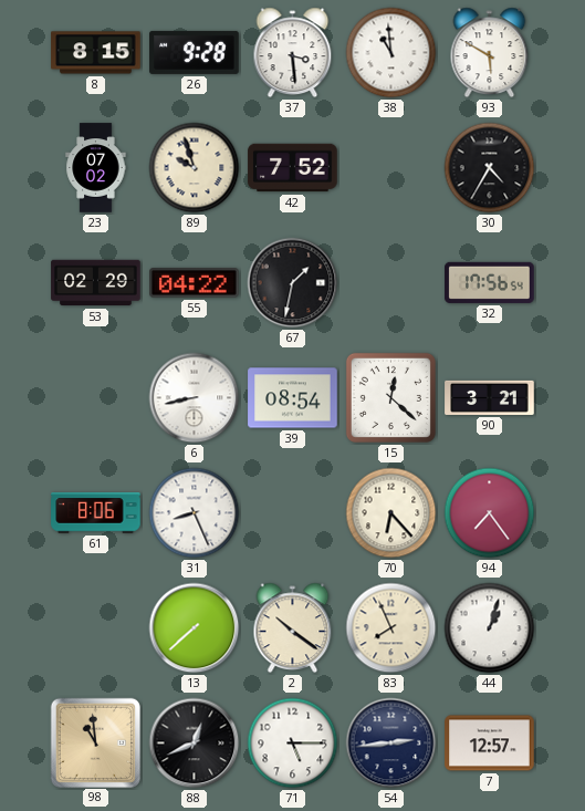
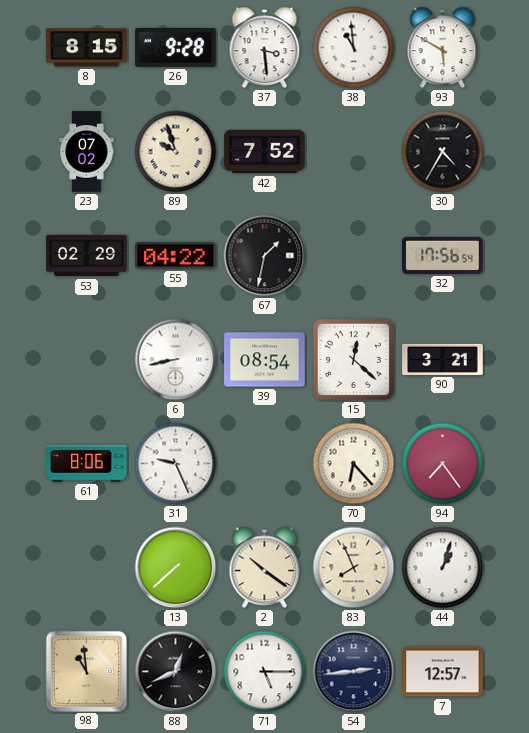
31: 8:26 -> 9:26
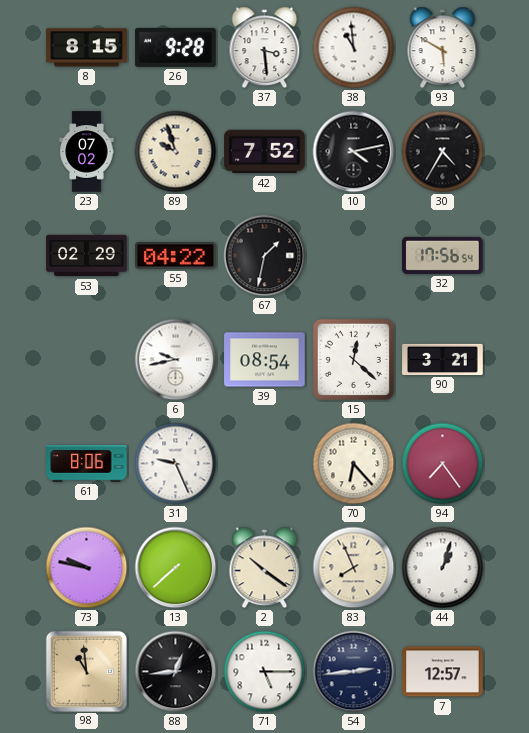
10: none -> 4:13
6: 8:43 -> 9:43
73: none -> 9:47
88: 12:41 -> 12:44
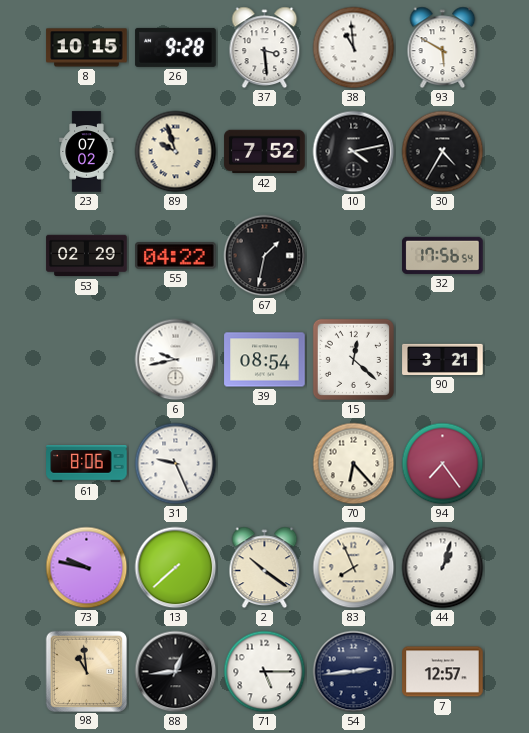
8: 8:15 -> 10:15
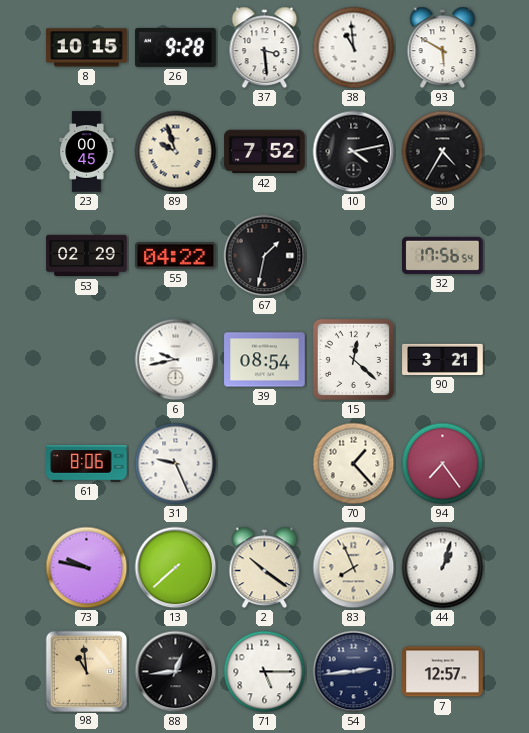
23: 07:02 -> 00:45
70: 6:23 -> 1:23
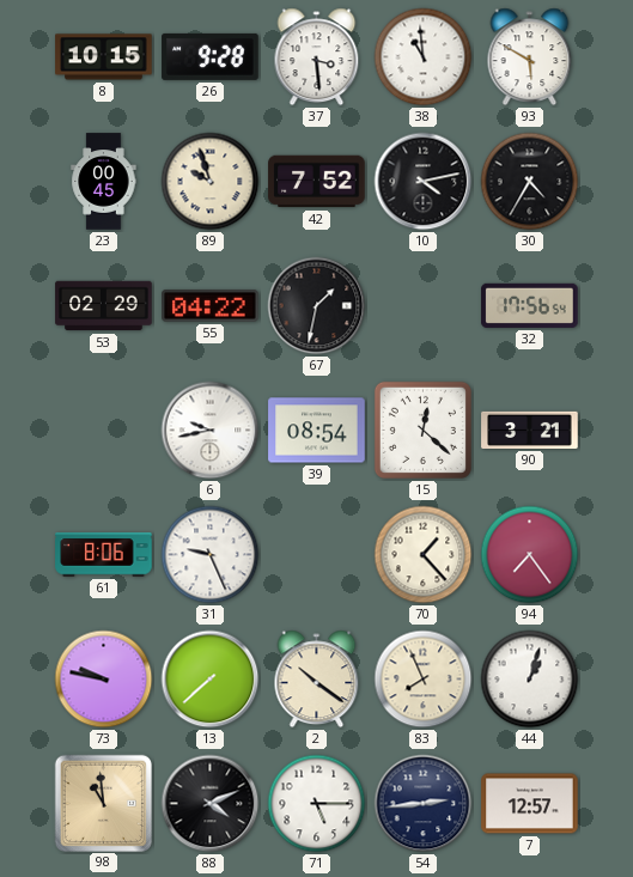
88: 12:44 -> 4:11
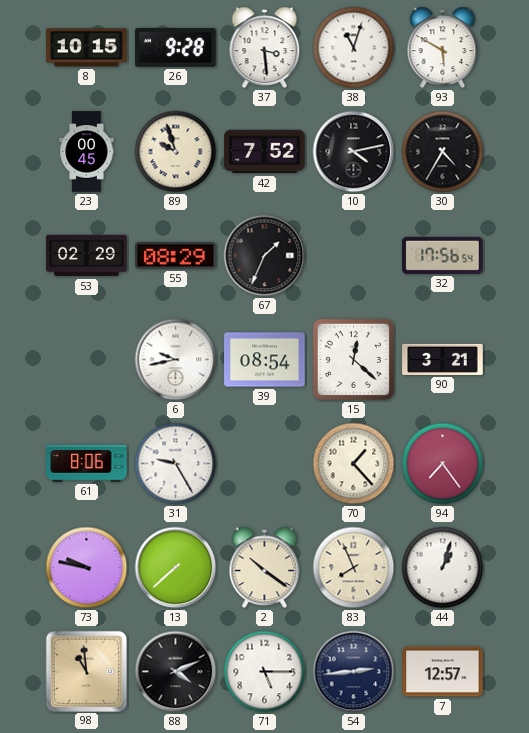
38: 10:59 -> 11:03
55: 04:22 -> 08:29
67: 1:32 -> 1:34
31: 9:26 -> 9:25
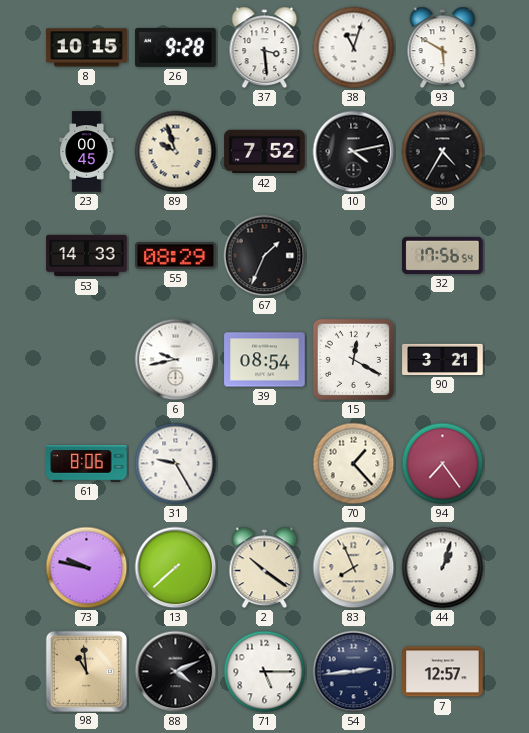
53: 02:29 -> 14:33
15: 12:22 -> 12:20
